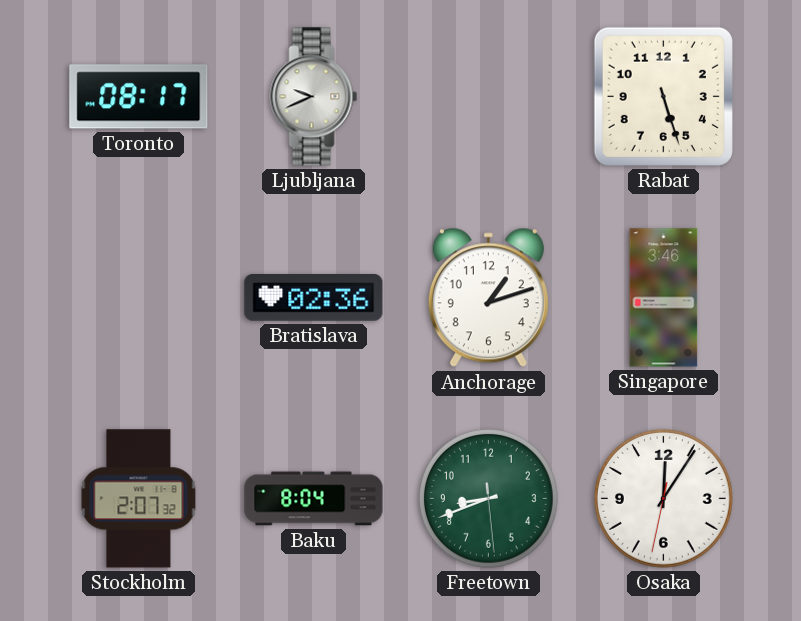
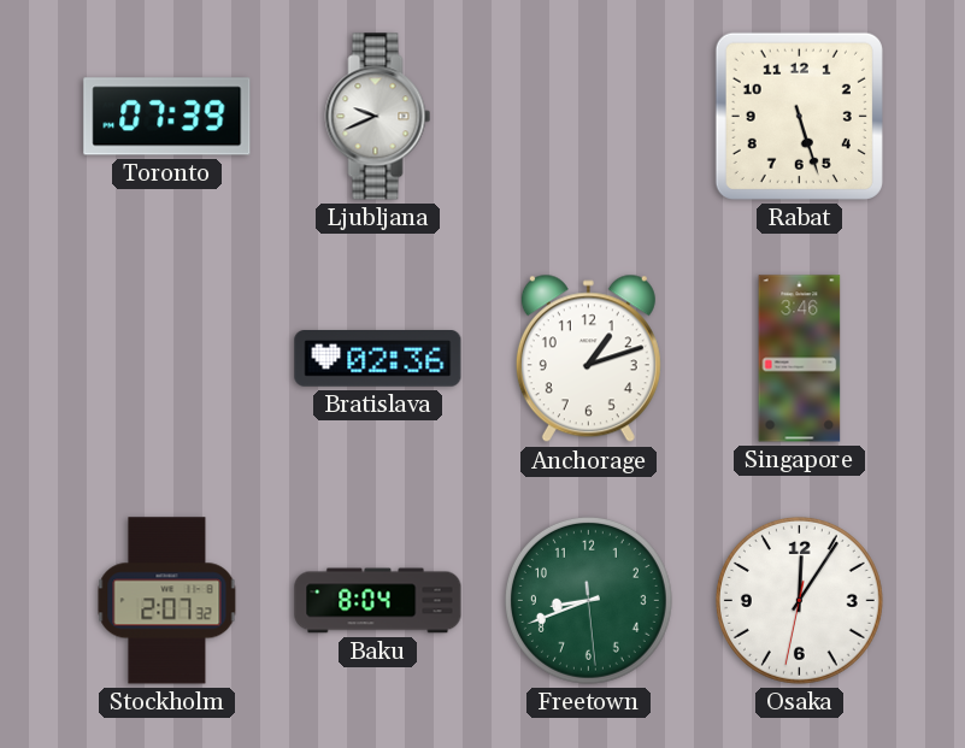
Toronto: 08:17 -> 07:39
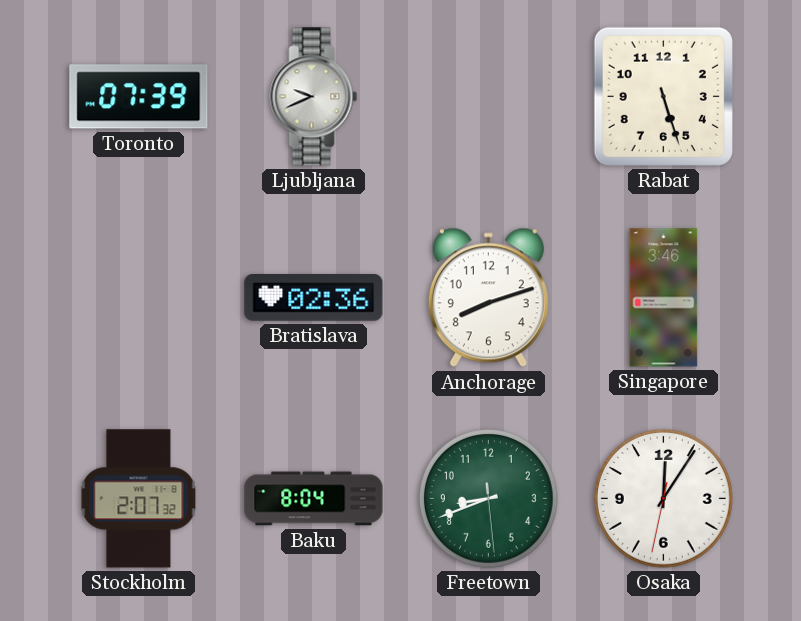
Anchorage: 1:12 -> 8:12
